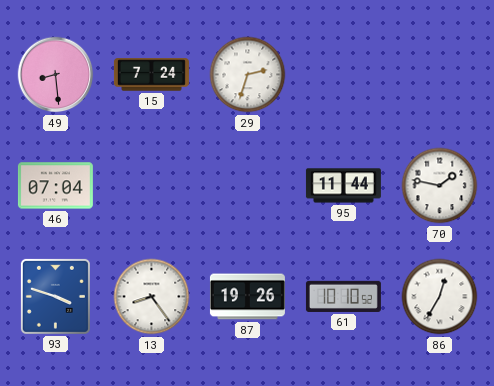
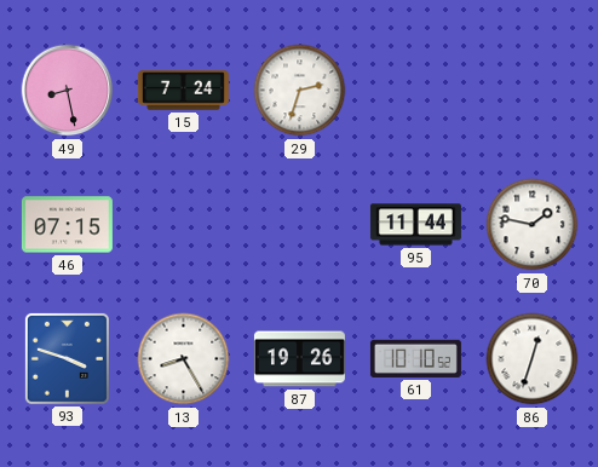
49: 8:29 -> 8:28
46: 07:04 -> 07:15
13: 8:24 -> 8:25
86: 12:35 -> 12:33
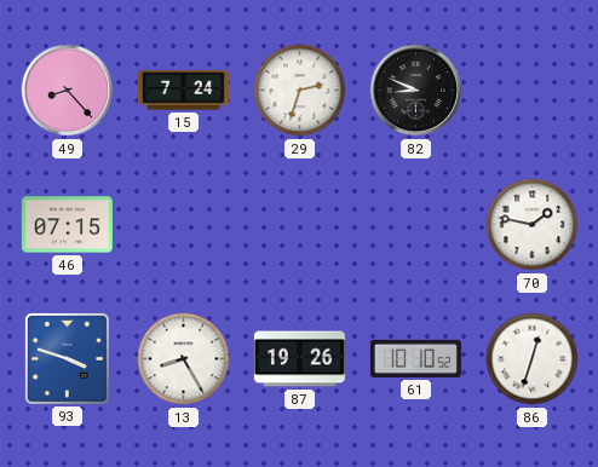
49: 8:28 -> 8:23
82: none -> 8:49
95: 11:44 -> none
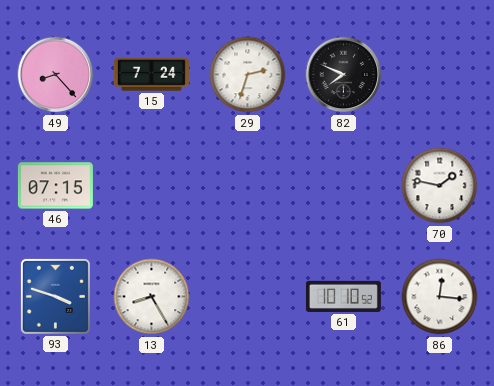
82: 8:49 -> 7:49
87: 19:26 -> none
86: 12:33 -> 12:16
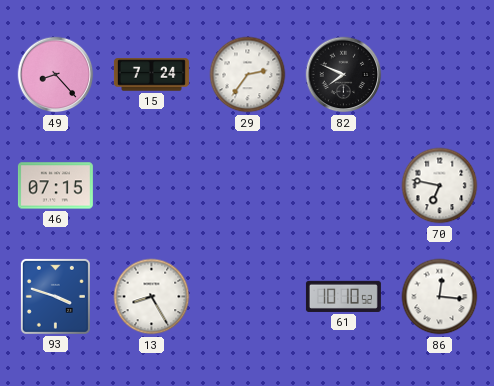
29: 2:33 -> 2:36
70: 1:47 -> 6:47
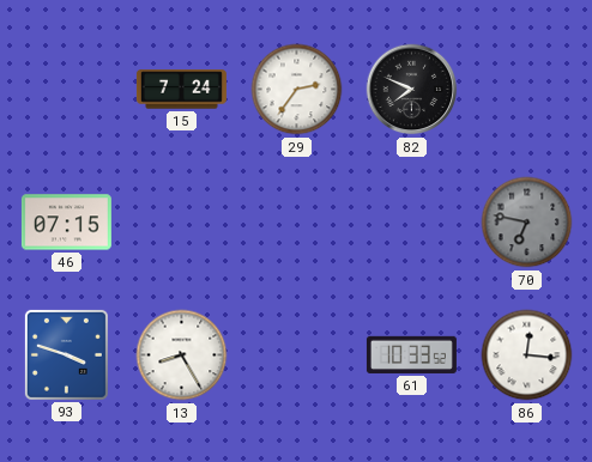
49: 8:23 -> none
70 dial: white -> grey
61: 10:10 -> 10:33
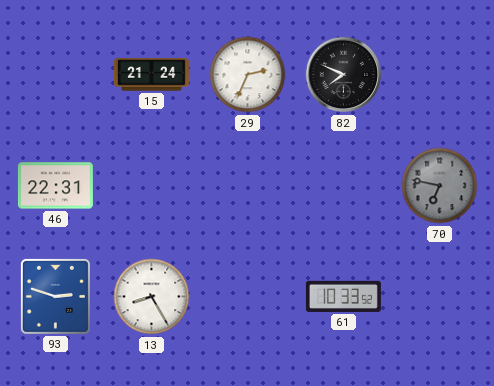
15: 7:24 -> 21:24
29: 2:36 -> 2:34
46: 07:15 -> 22:31
93: 3:48 -> 2:48
86: 12:16 -> none
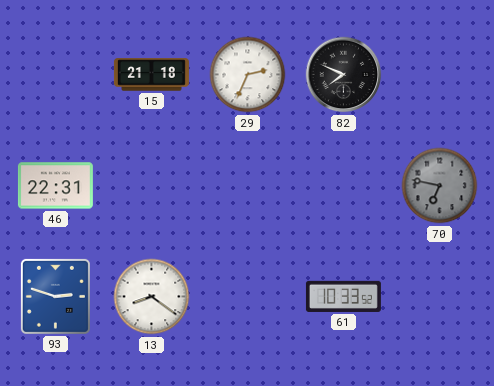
15: 21:24 -> 21:18
13: 8:25 -> 8:21
